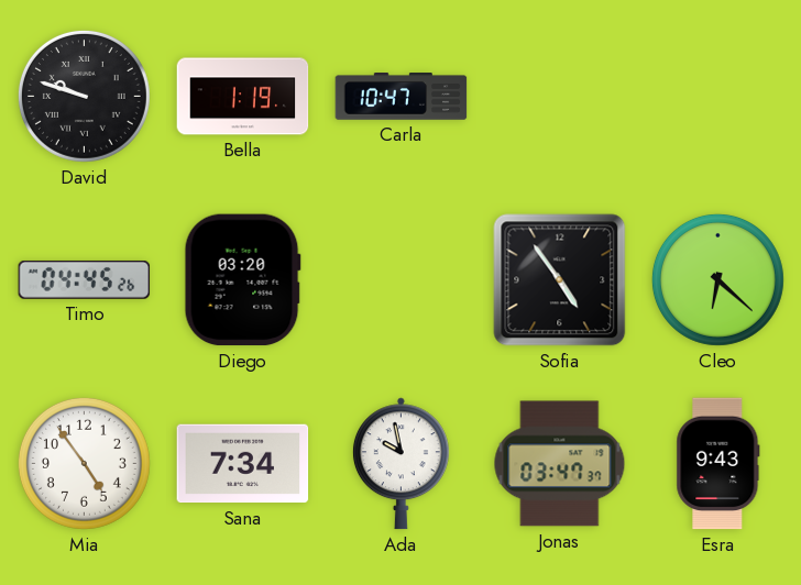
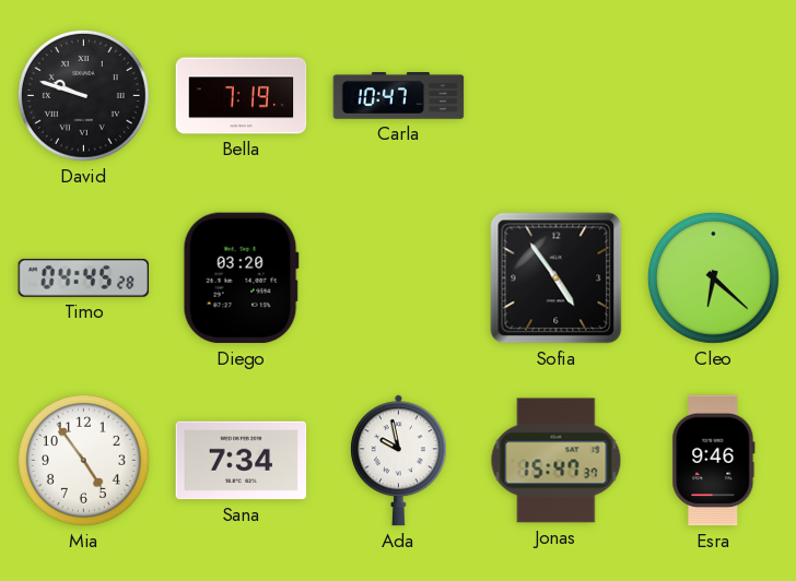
Bella: 1:19 -> 7:19
Timo: 04:45:26 -> 04:45:28
Jonas: 03:47 -> 15:47
Esra: 9:43 -> 9:46
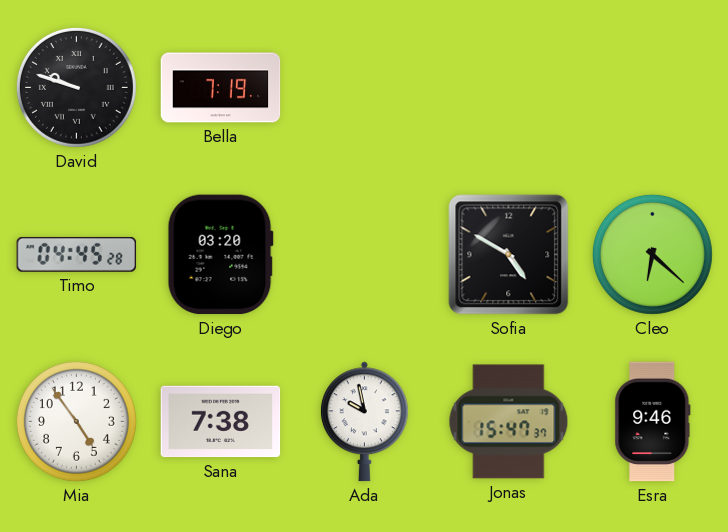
Carla: 10:47 -> none
Sofia: 4:54 -> 4:50
Sana: 7:34 -> 7:38
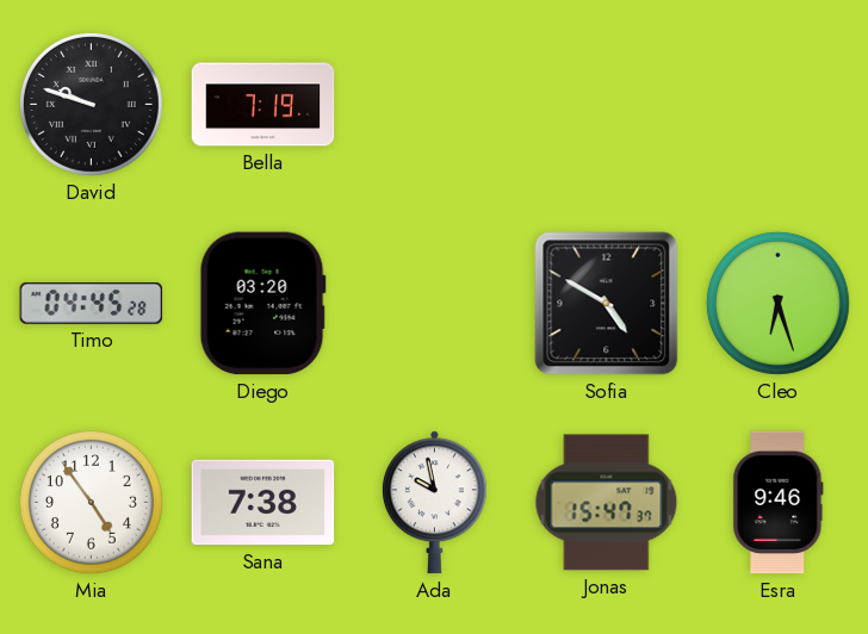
Cleo: 6:22 -> 6:27
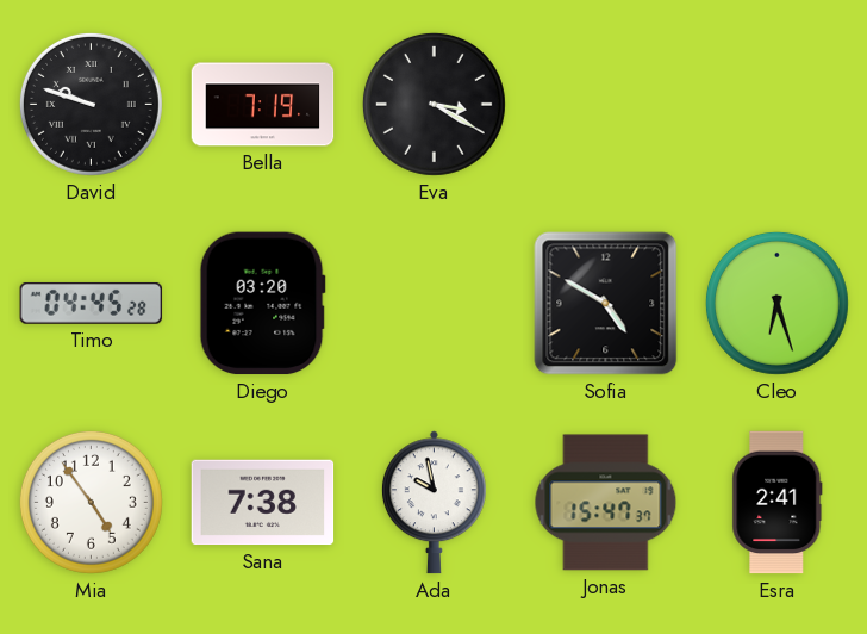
Eva: none -> 3:20
Esra: 9:46 -> 2:41
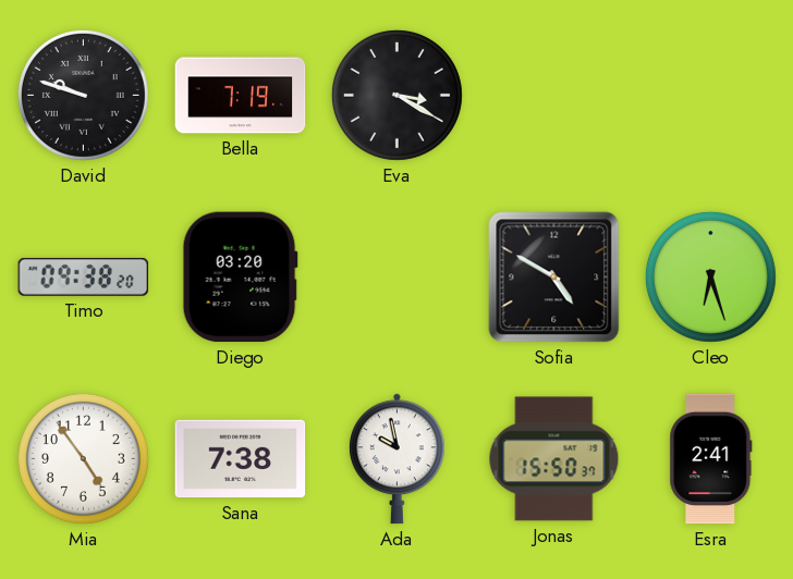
Timo: 04:45 -> 09:38
Jonas: 15:47 -> 15:50
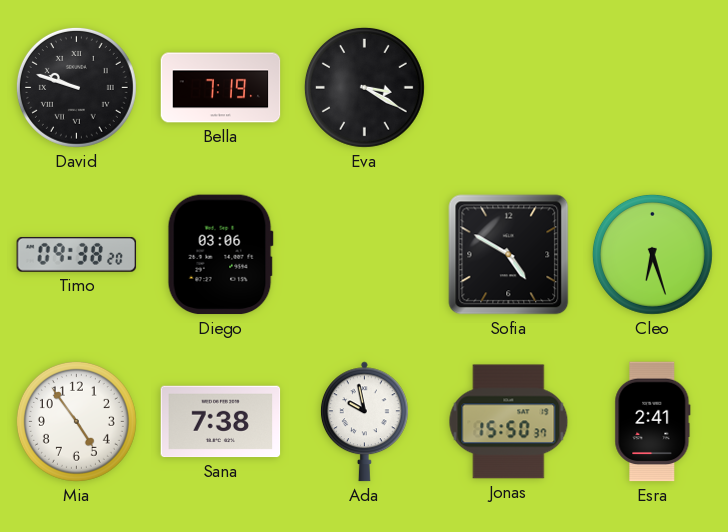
Diego: 03:20 -> 03:06
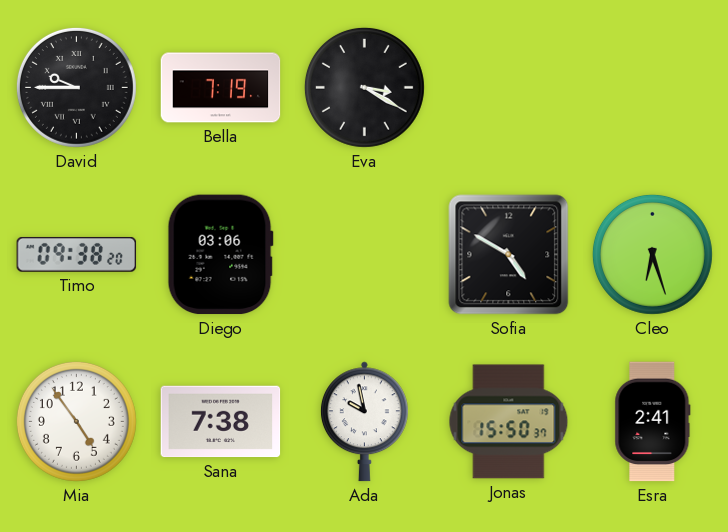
David: 9:48 -> 9:45
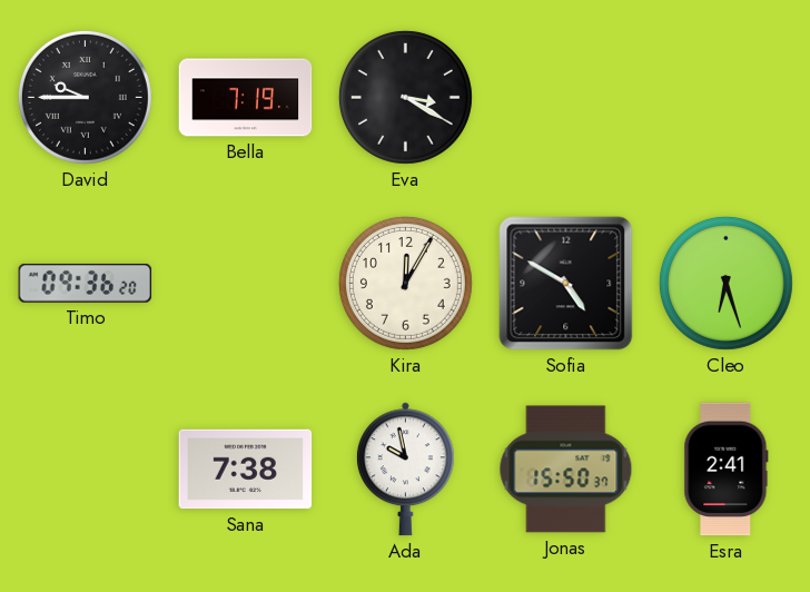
Timo: 09:38 -> 09:36
Diego: 03:06 -> none
Kira: none -> 12:05
Mia: 4:54 -> none
